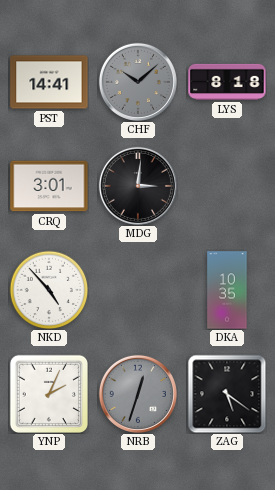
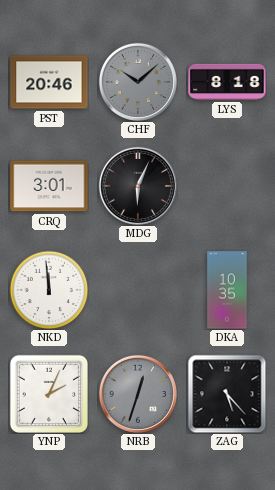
PST: 14:41 -> 20:46
MDG: 3:01 -> 6:04
NKD: 4:53 -> 11:59
ZAG: 5:21 -> 5:23
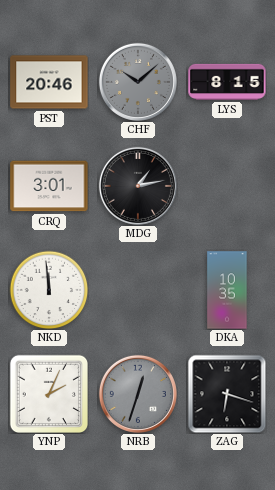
LYS: 8:18 -> 8:15
MDG: 6:04 -> 1:13
ZAG: 5:23 -> 6:18
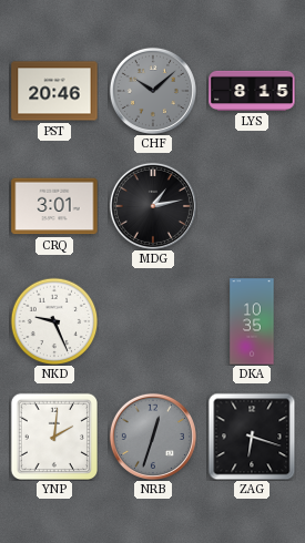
NKD: 11:59 -> 9:26
YNP: 2:04 -> 2:01
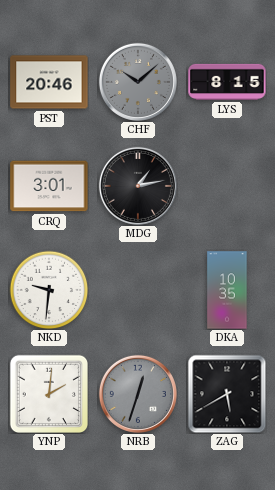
NKD: 9:26 -> 9:31
ZAG: 6:18 -> 5:40
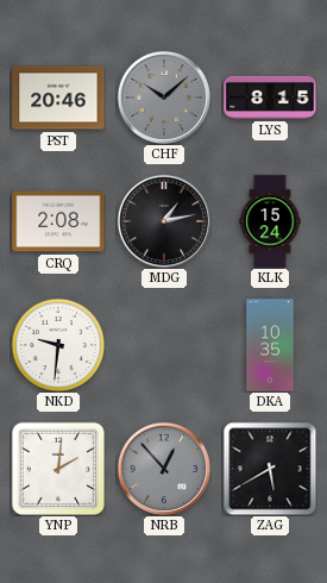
CRQ: 3:01 -> 2:08
KLK: none -> 15:24
NRB: 12:33 -> 12:53
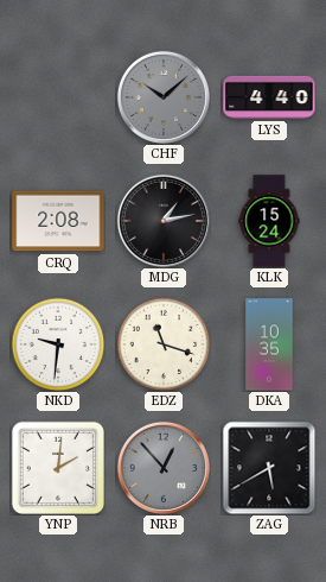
PST: 20:46 -> none
LYS: 8:15 -> 4:40
EDZ: none -> 11:18
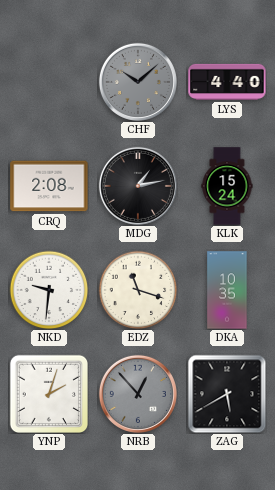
YNP: 2:01 -> 2:03
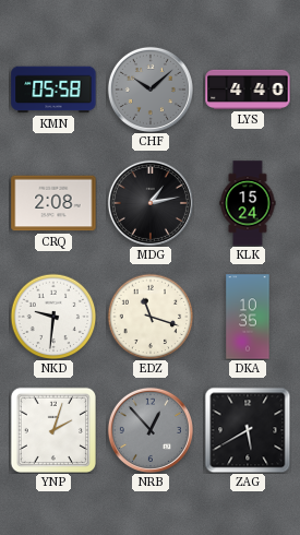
KMN: none -> 05:58
